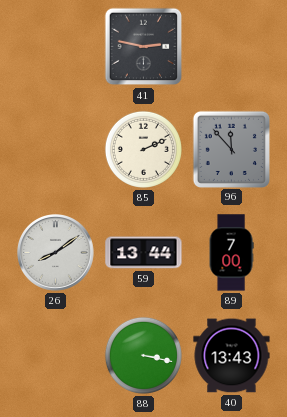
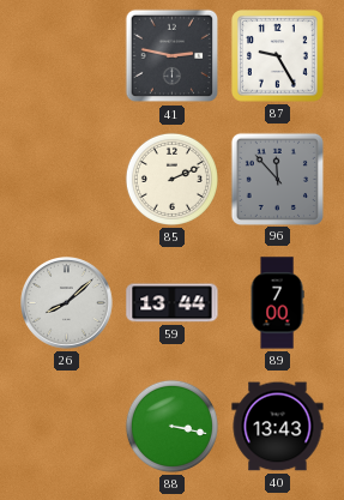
87: none -> 9:25
26: 8:09 -> 8:08
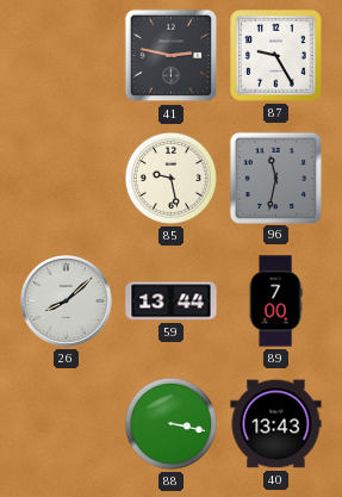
85: 2:11 -> 9:28
96: 11:53 -> 11:32
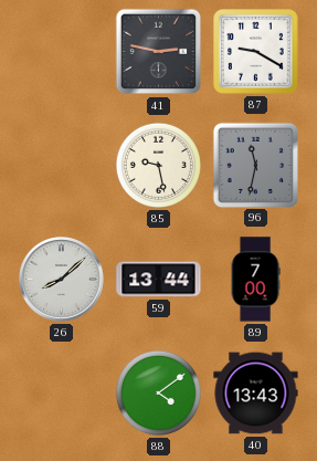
87: 9:25 -> 9:20
88: 3:17 -> 4:09
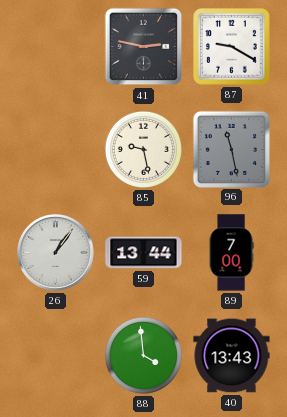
96: 11:32 -> 11:28
26: 8:08 -> 1:06
88: 4:09 -> 3:59
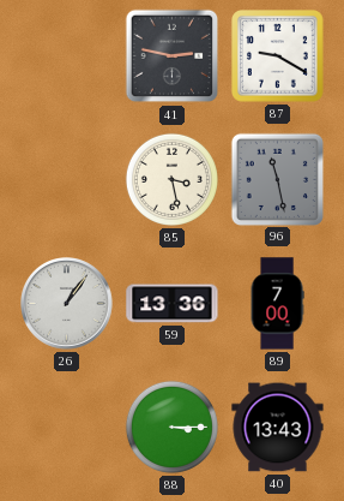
85: 9:28 -> 3:28
59: 13:44 -> 13:36
88: 3:59 -> 3:15
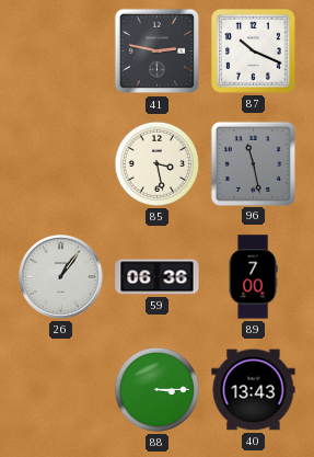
87: 9:20 -> 10:19
59: 13:36 -> 06:36
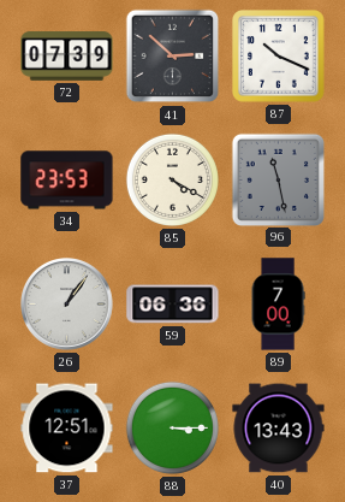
72: none -> 07:39
41: 2:47 -> 2:52
34: none -> 23:53
85: 3:28 -> 4:20
37: none -> 12:51
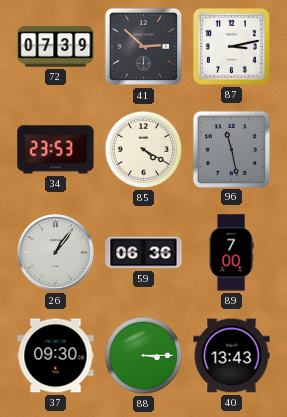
87: 10:19 -> 3:13
37: 12:51 -> 09:30
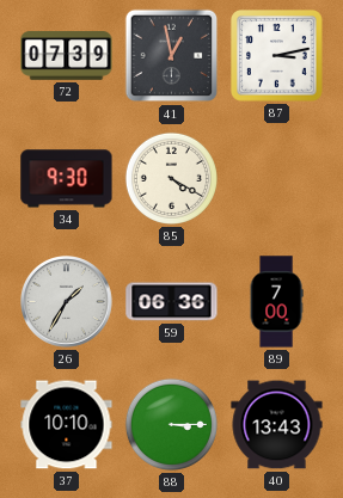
41: 2:52 -> 12:58
34: 23:53 -> 9:30
96: 11:28 -> none
26: 1:06 -> 1:35
37: 09:30 -> 10:10
